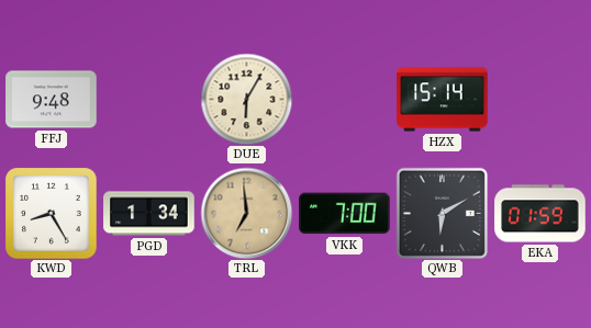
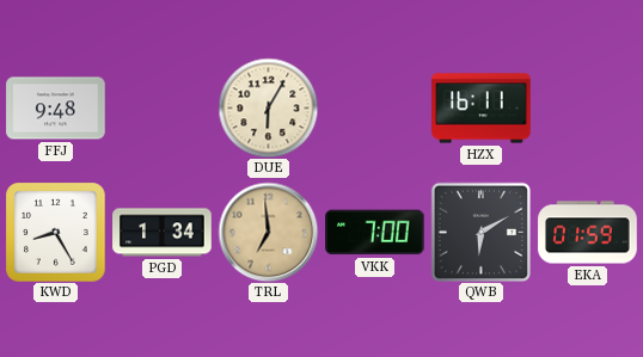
HZX: 15:14 -> 16:11
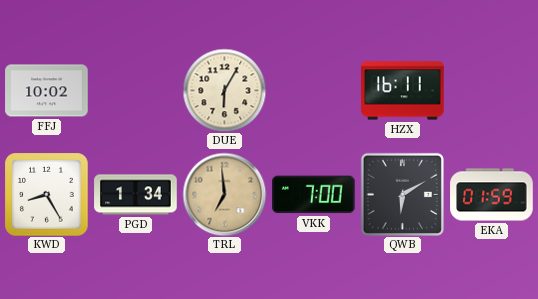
FFJ: 9:48 -> 10:02
